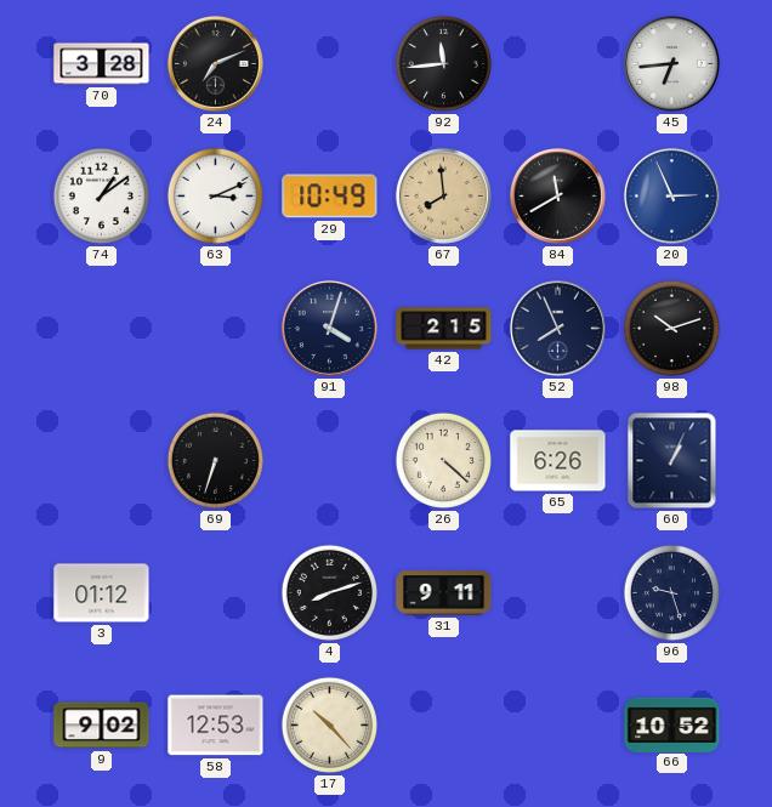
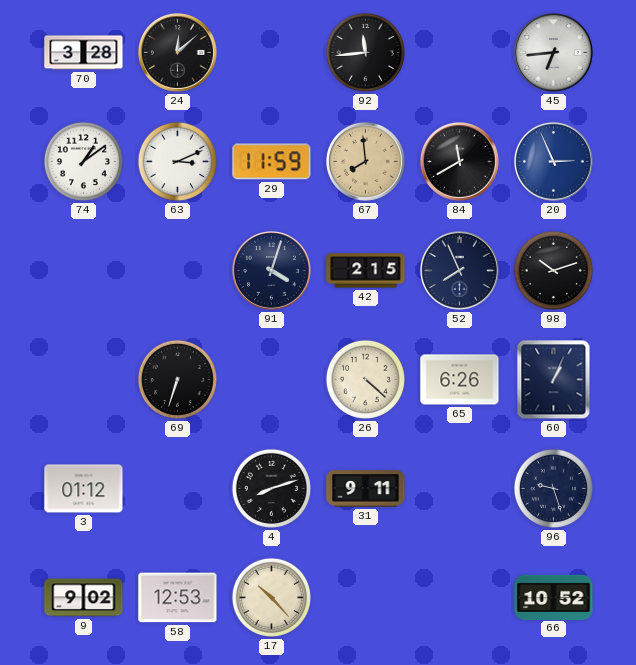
24: 7:11 -> 12:08
29: 10:49 -> 11:59
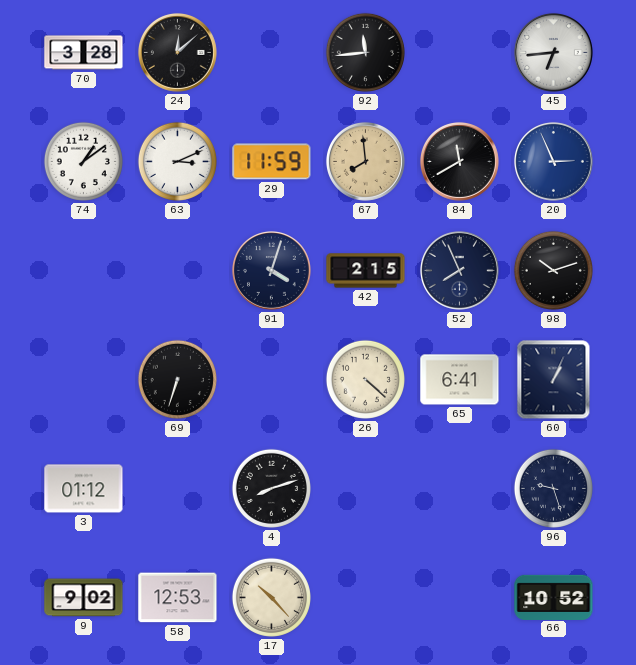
65: 6:26 -> 6:41
31: 9:11 -> none
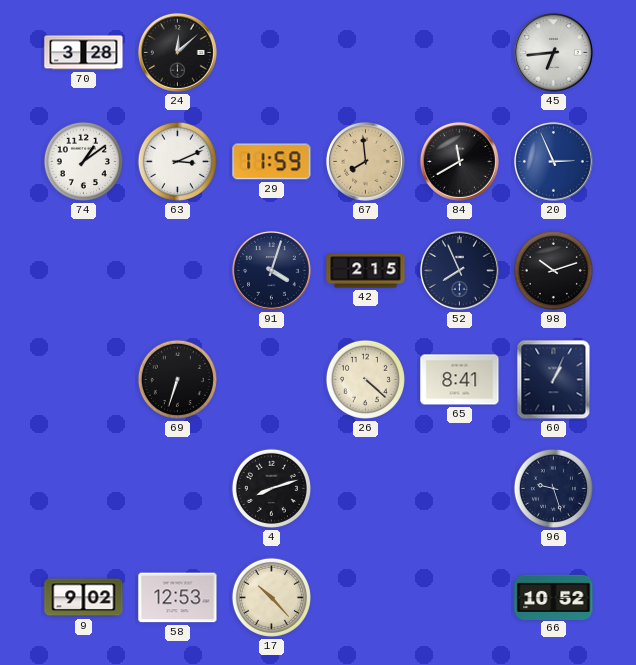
92: 11:44 -> none
65: 6:41 -> 8:41
3: 01:12 -> none
